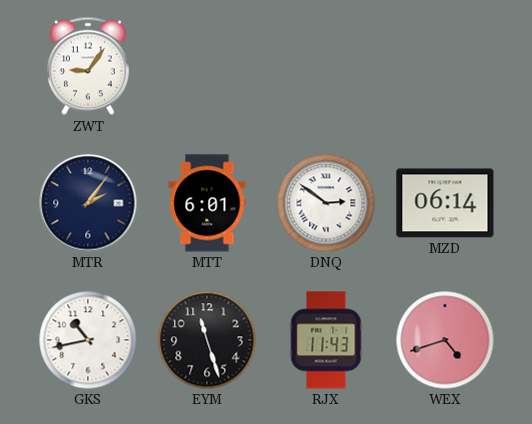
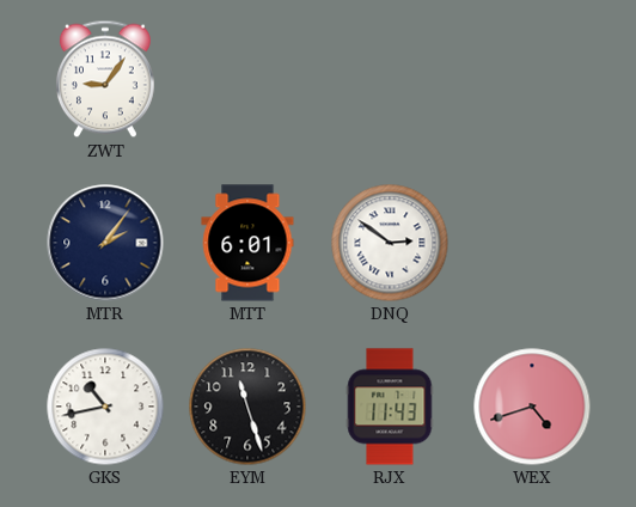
MZD: 06:14 -> none
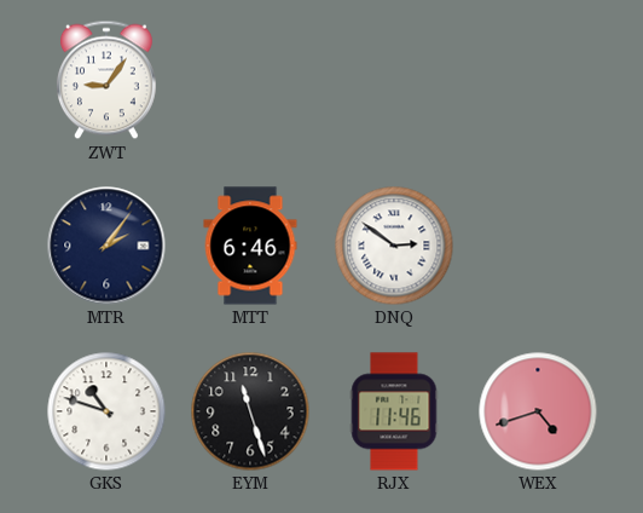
MTT: 6:01 -> 6:46
GKS: 10:43 -> 10:48
RJX: 11:43 -> 11:46
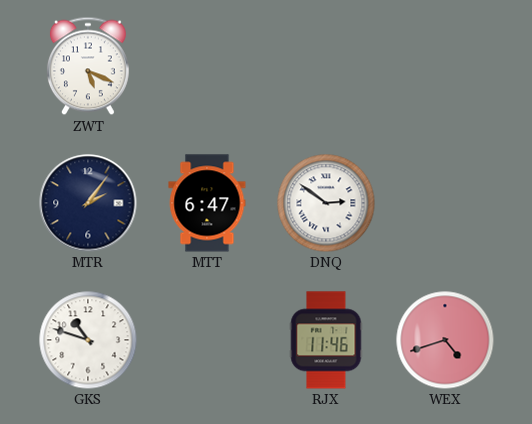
ZWT: 9:06 -> 5:19
MTT: 6:46 -> 6:47
EYM: 11:27 -> none
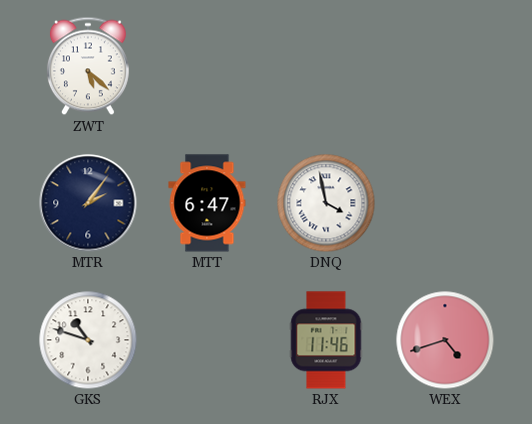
ZWT: 5:19 -> 5:22
DNQ: 2:51 -> 3:58
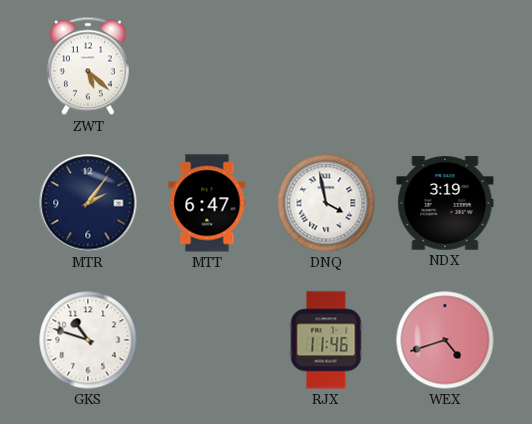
NDX: none -> 3:19
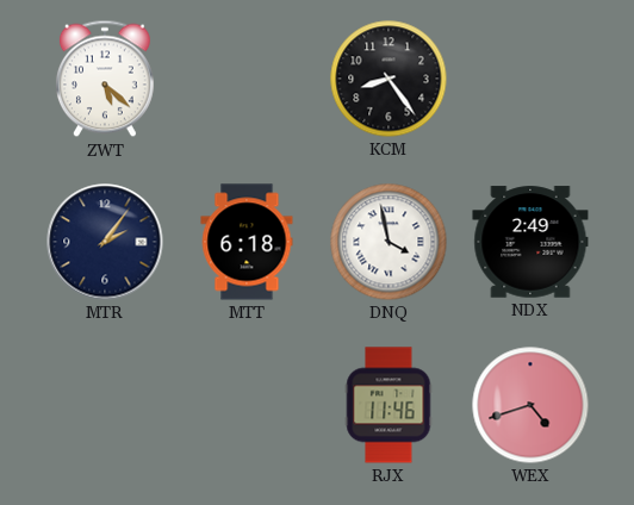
KCM: none -> 8:24
MTT: 6:47 -> 6:18
NDX: 3:19 -> 2:49
GKS: 10:48 -> none
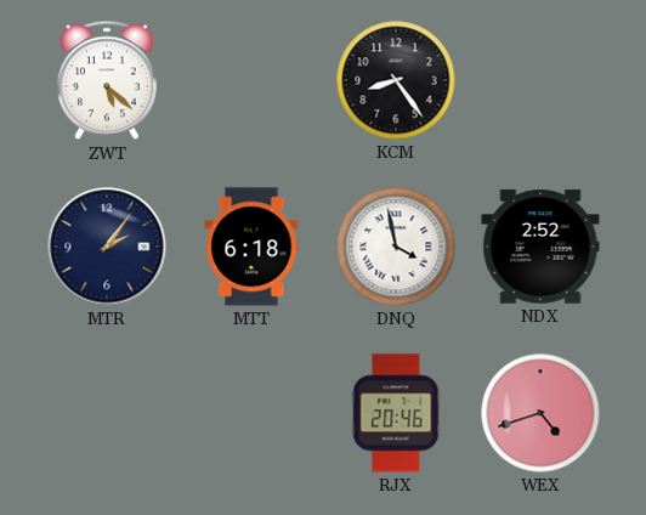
NDX: 2:49 -> 2:52
RJX: 11:46 -> 20:46
